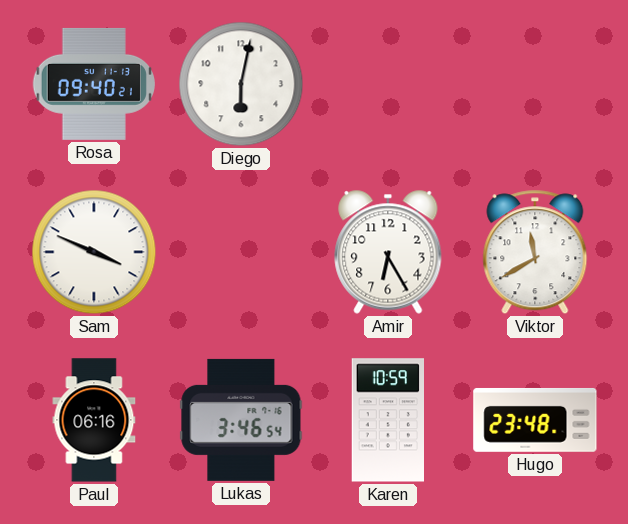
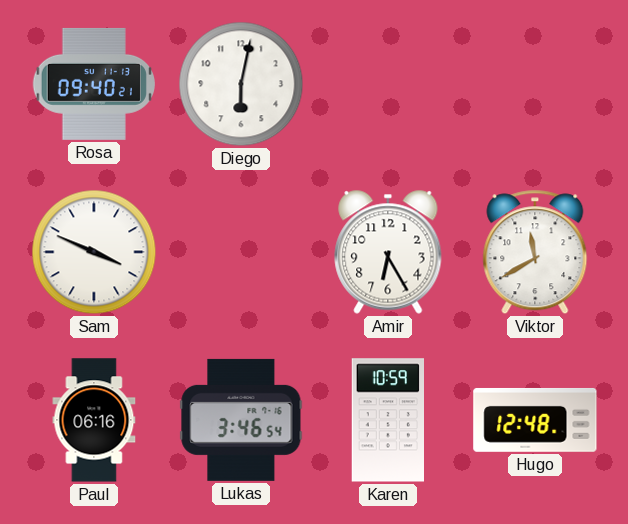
Hugo: 23:48 -> 12:48
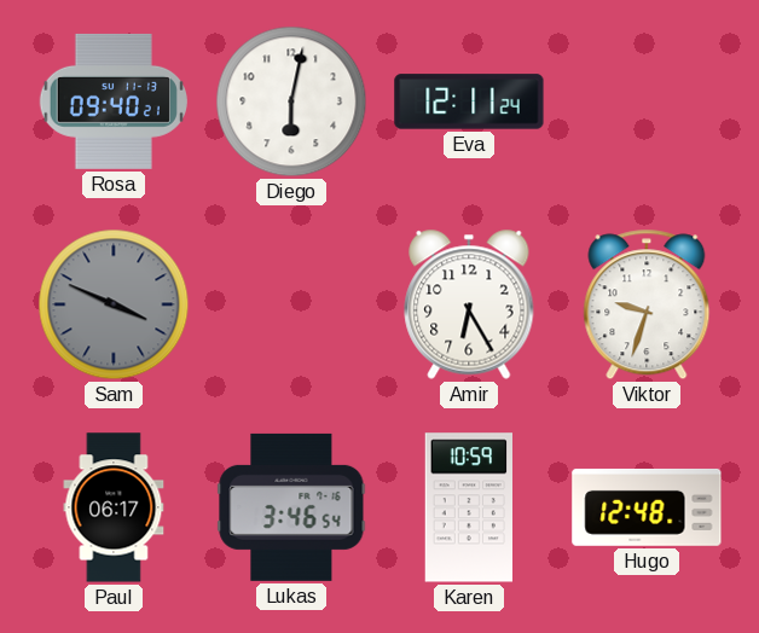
Eva: none -> 12:11
Sam dial: white -> grey
Viktor: 11:40 -> 9:33
Paul: 06:16 -> 06:17
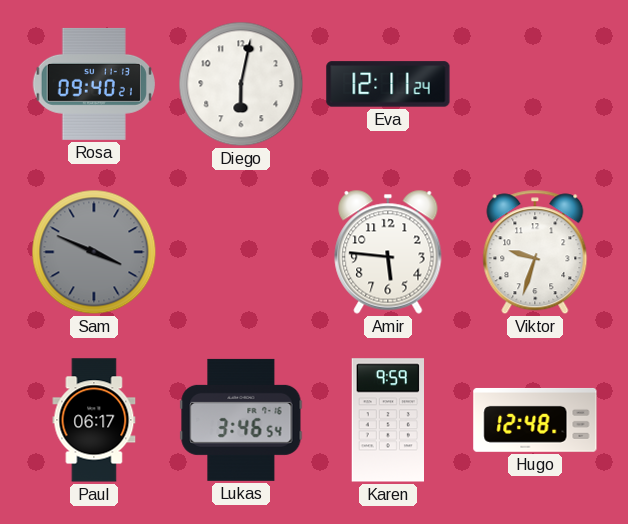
Amir: 6:25 -> 5:46
Karen: 10:59 -> 9:59
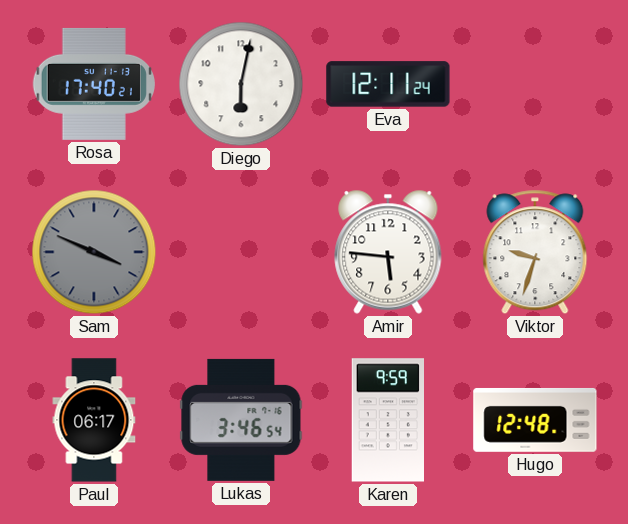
Rosa: 09:40 -> 17:40
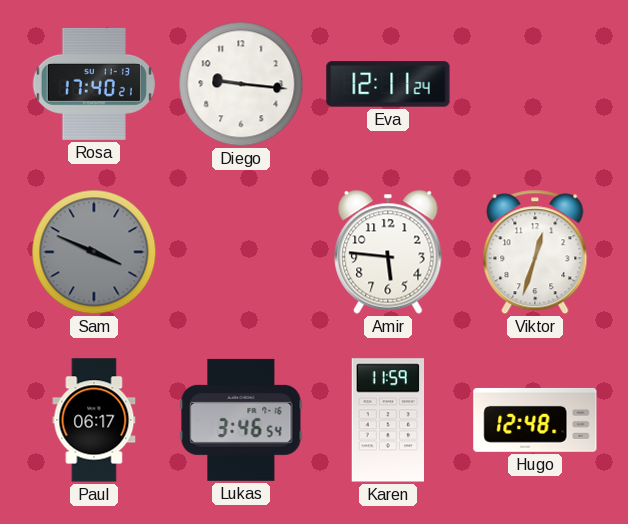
Diego: 6:02 -> 9:16
Viktor: 9:33 -> 12:33
Karen: 9:59 -> 11:59
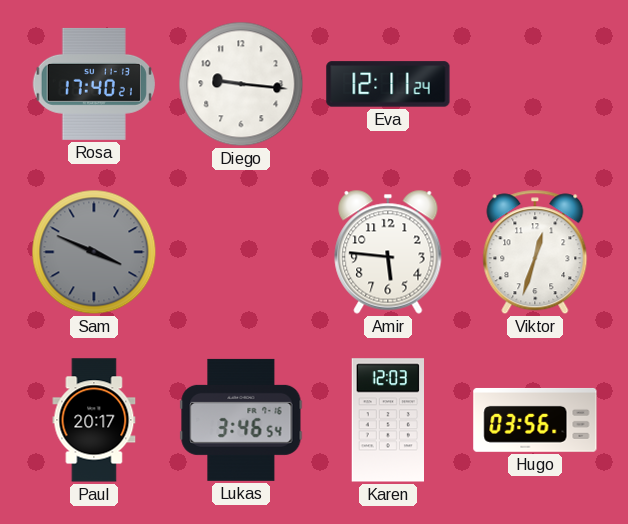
Paul: 06:17 -> 20:17
Karen: 11:59 -> 12:03
Hugo: 12:48 -> 03:56
